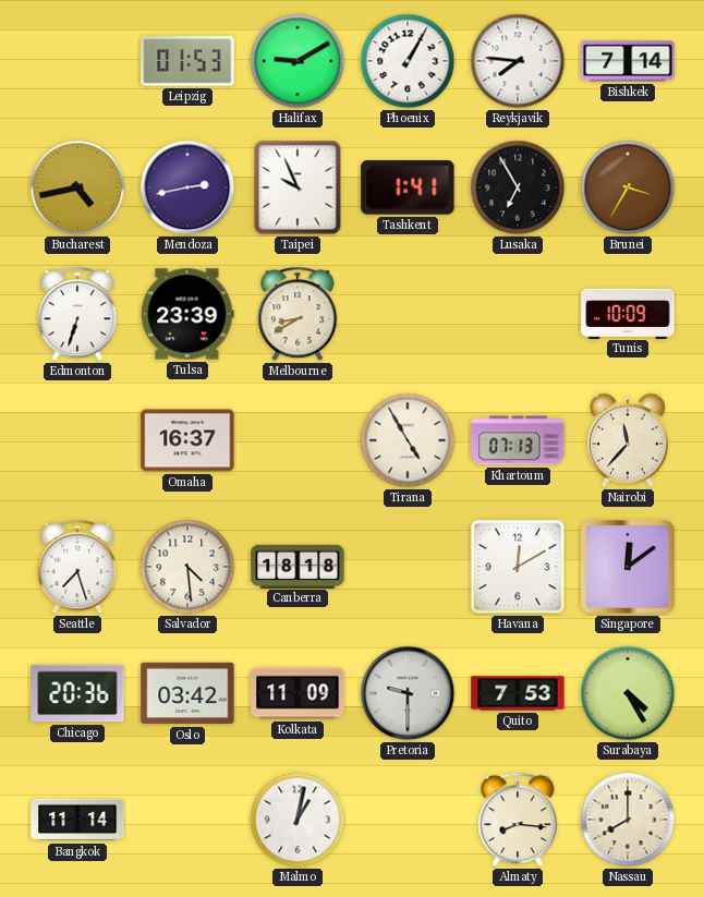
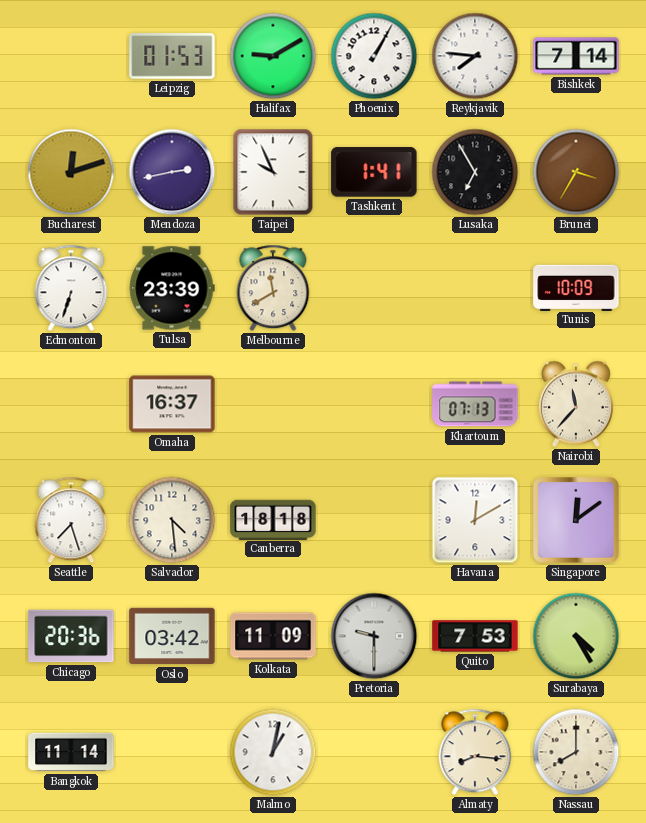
Bucharest: 4:43 -> 12:12
Melbourne: 8:40 -> 11:40
Tirana: 4:55 -> none
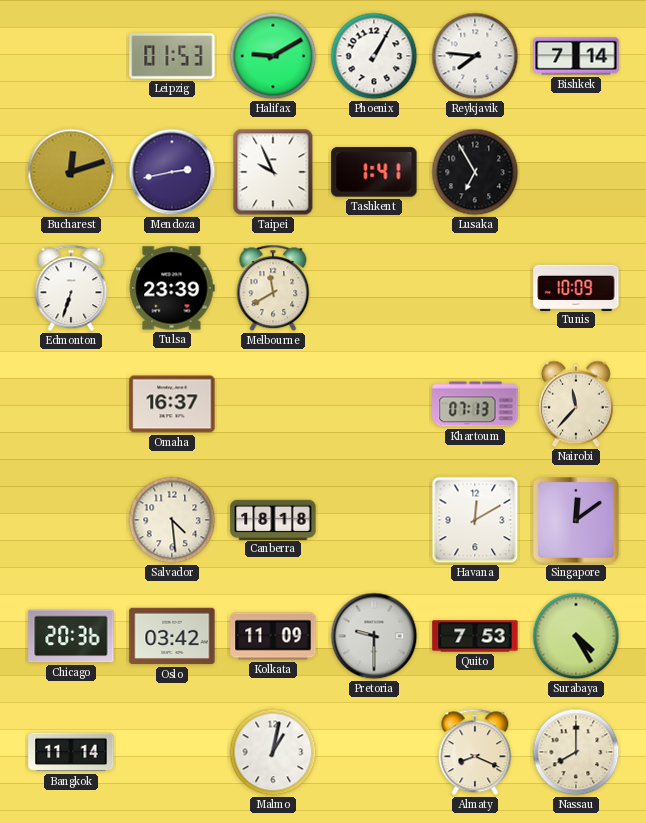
Brunei: 3:35 -> none
Seattle: 7:27 -> none
Almaty: 8:16 -> 8:19
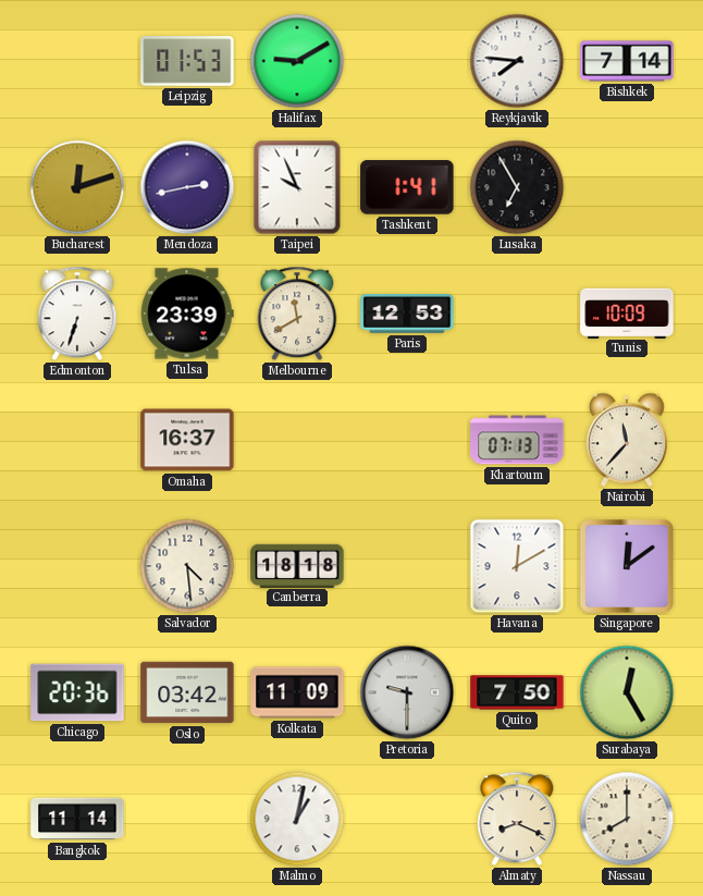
Phoenix: 1:05 -> none
Paris: none -> 12:53
Quito: 7:53 -> 7:50
Surabaya: 4:25 -> 12:25
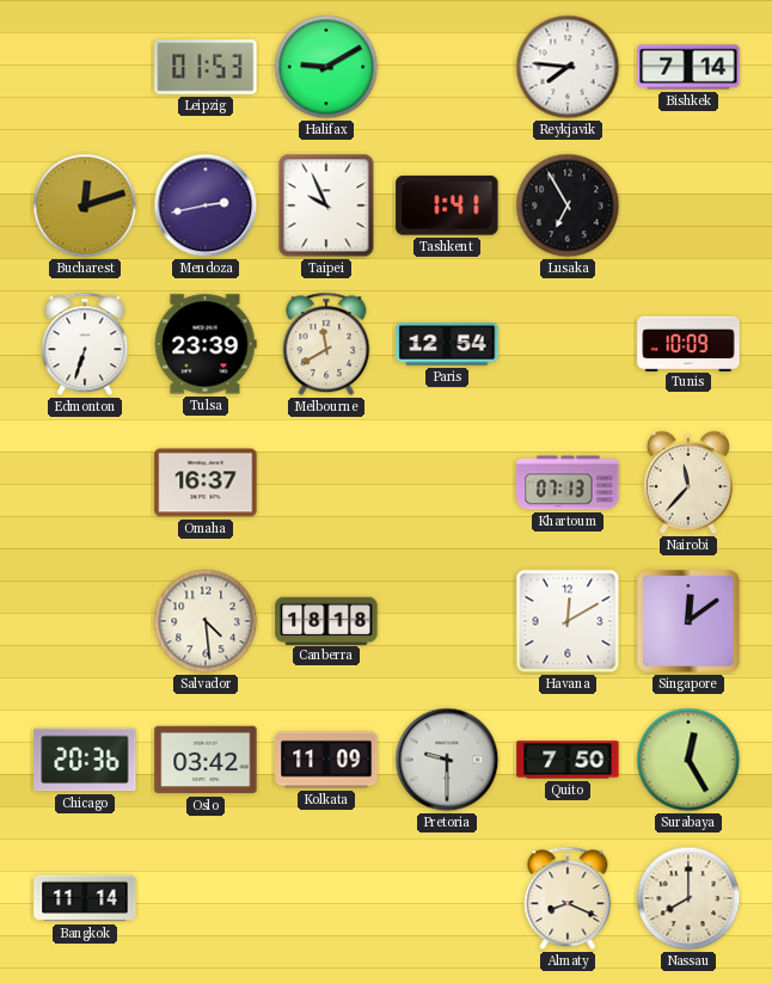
Paris: 12:53 -> 12:54
Malmo: 1:02 -> none
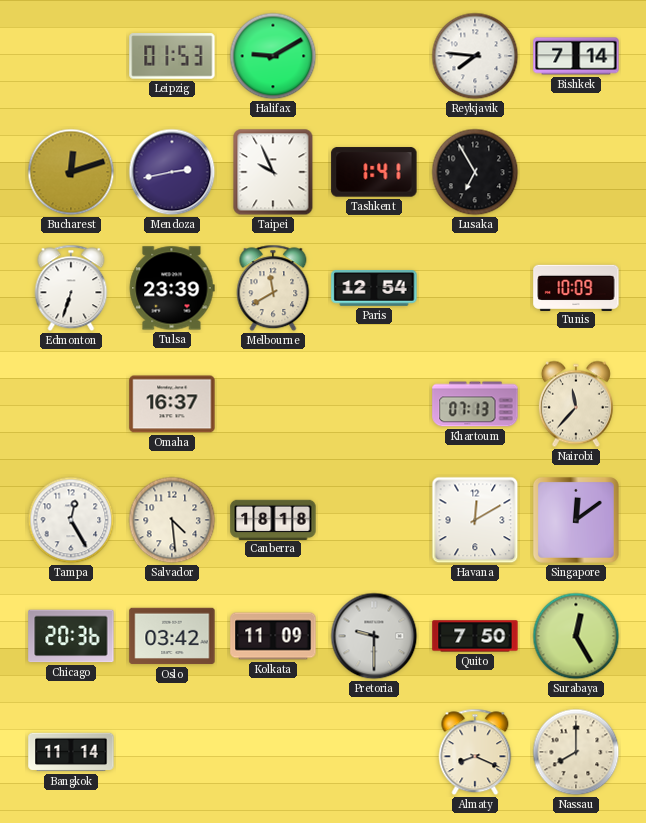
Tampa: none -> 12:25
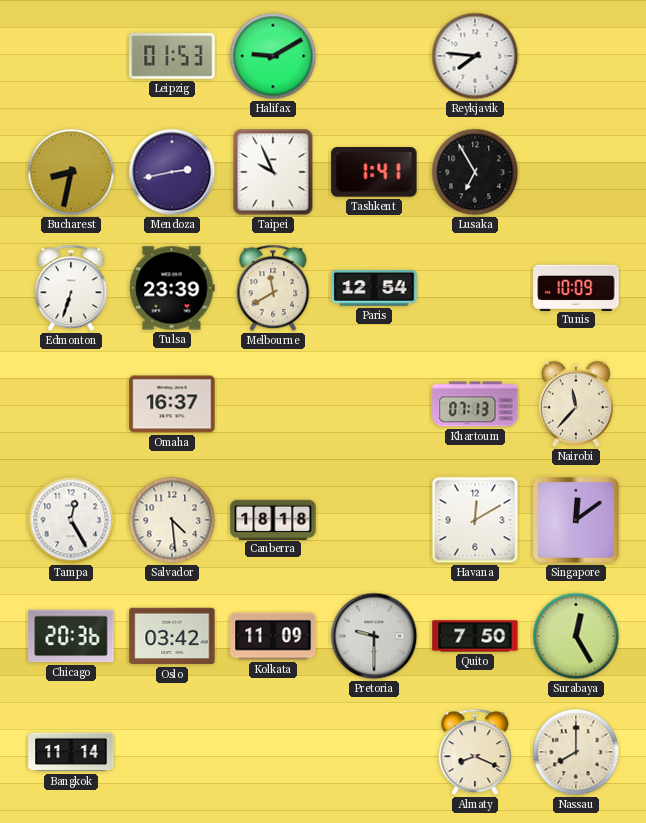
Bishkek: 7:14 -> none
Bucharest: 12:12 -> 8:32
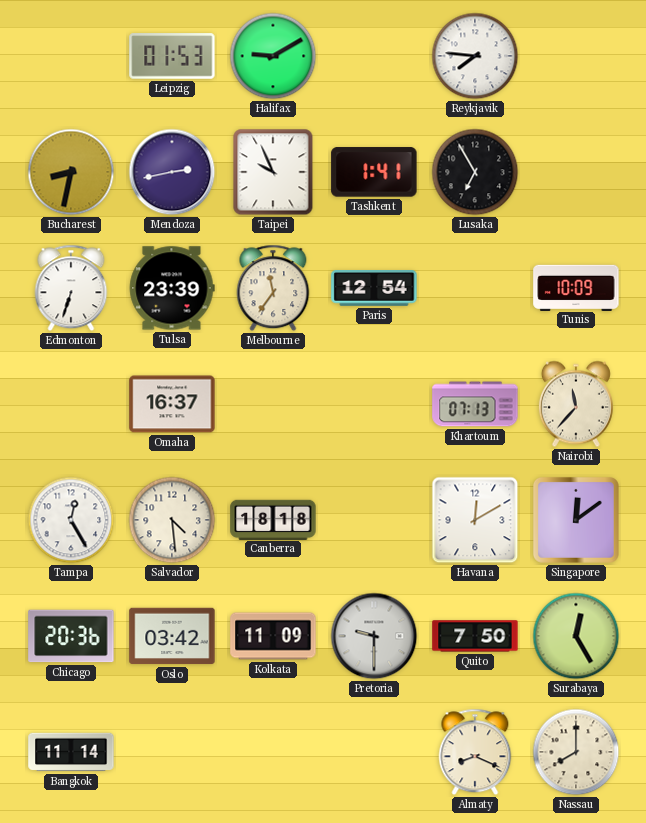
Melbourne: 11:40 -> 11:36
